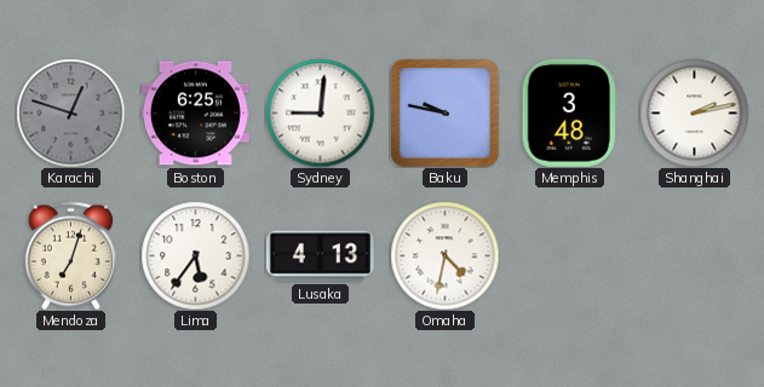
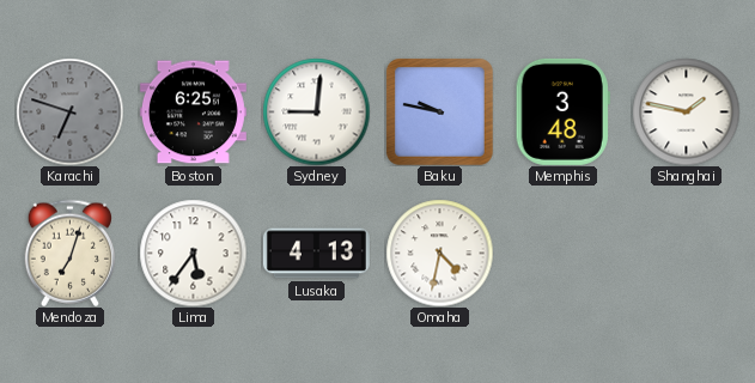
Karachi: 12:48 -> 6:48
Shanghai: 2:13 -> 1:47
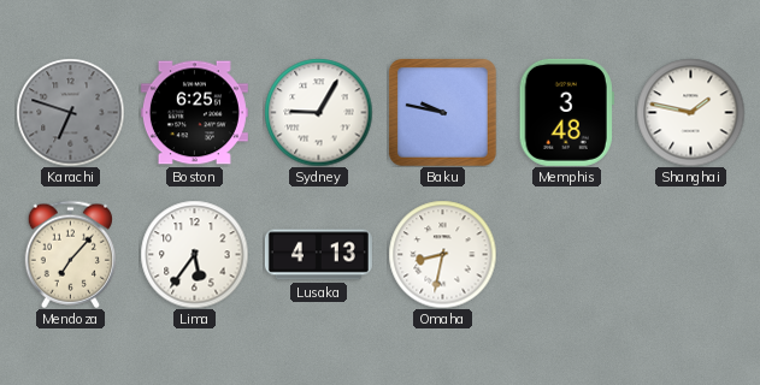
Sydney: 9:01 -> 9:05
Mendoza: 7:03 -> 7:07
Omaha: 4:32 -> 8:32
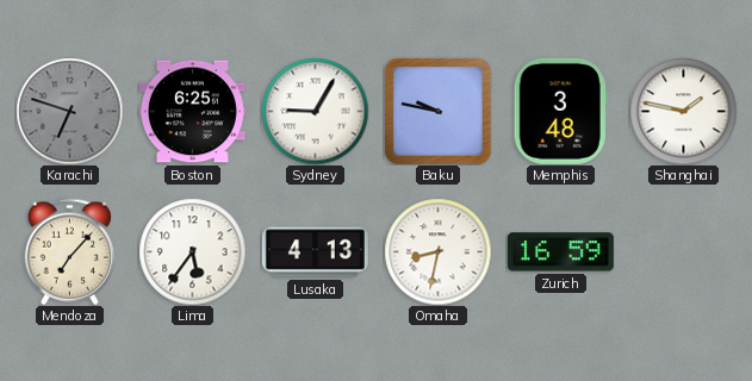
Zurich: none -> 16:59
